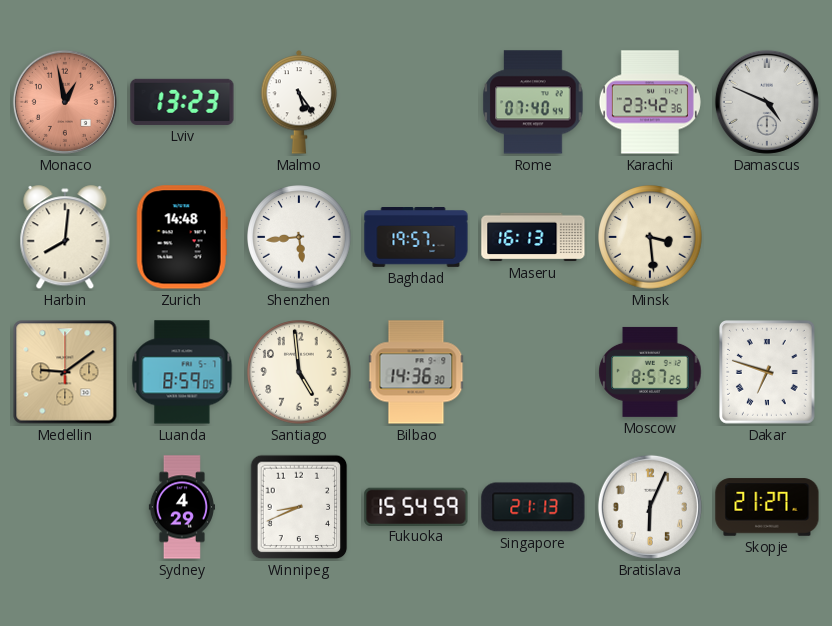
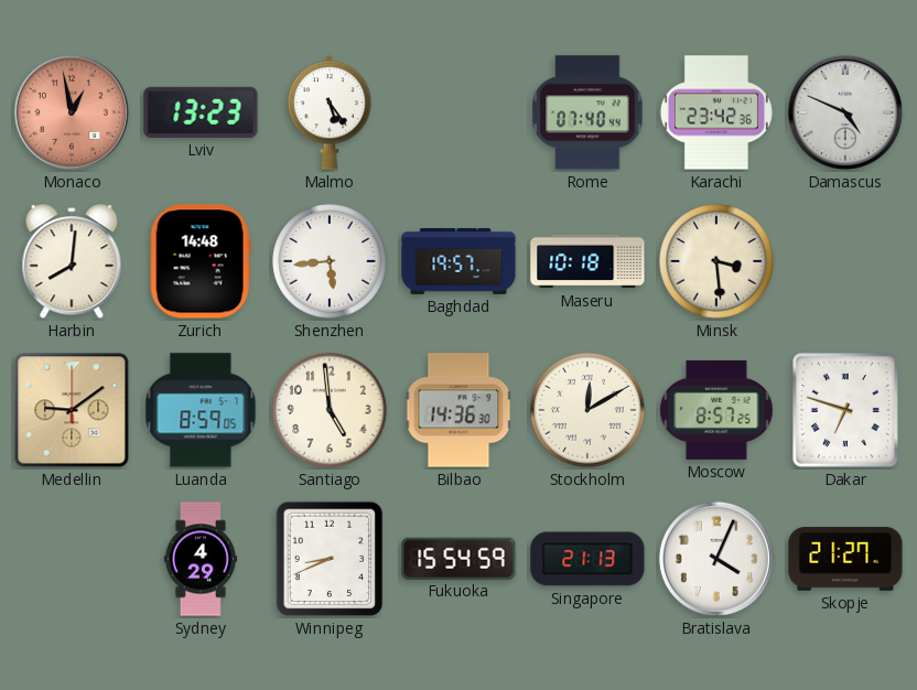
Maseru: 16:13 -> 10:18
Stockholm: none -> 12:10
Bratislava: 6:04 -> 4:04
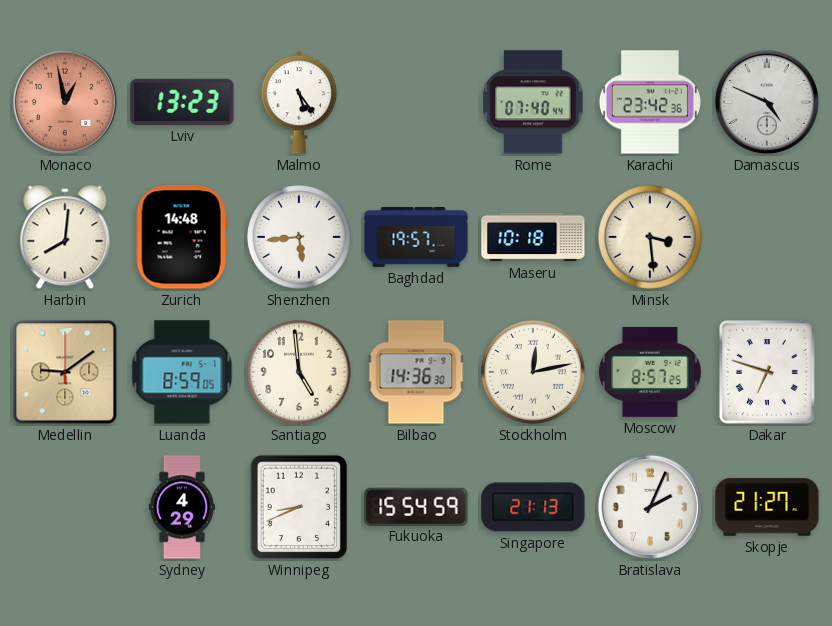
Stockholm: 12:10 -> 12:13
Bratislava: 4:04 -> 2:04
